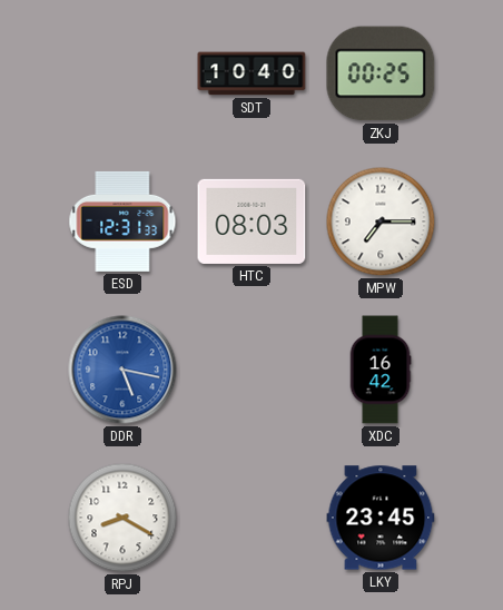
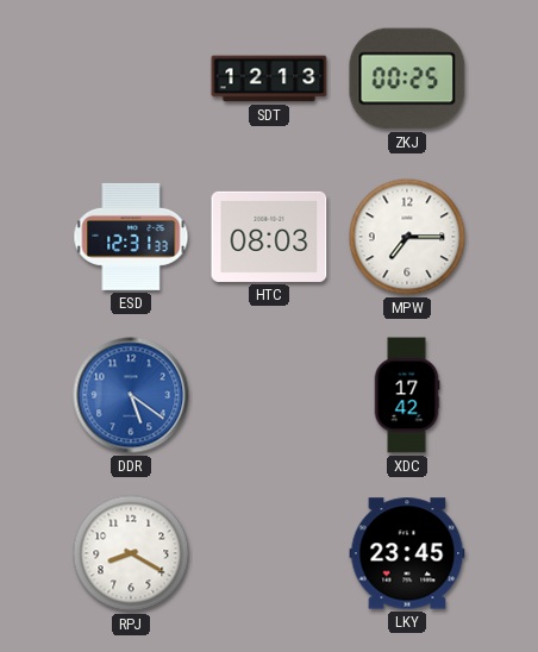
SDT: 10:40 -> 12:13
DDR: 5:17 -> 5:21
XDC: 16:42 -> 17:42
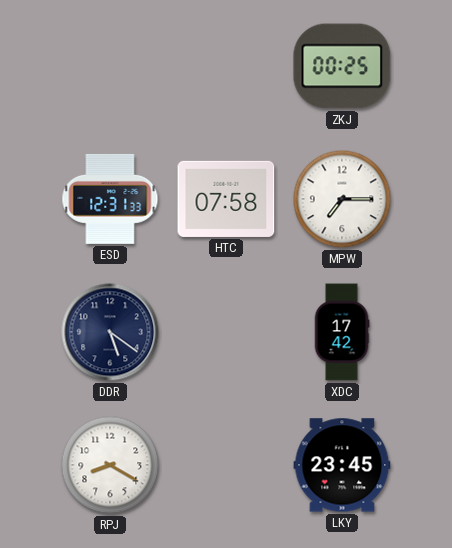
SDT: 12:13 -> none
HTC: 08:03 -> 07:58
DDR dial: blue -> navy
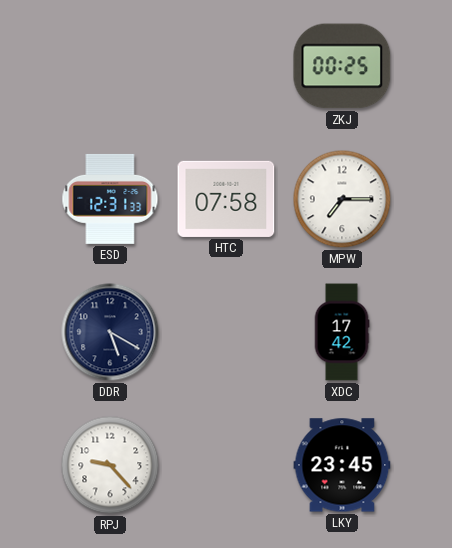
DDR: 5:21 -> 5:20
RPJ: 8:20 -> 9:23
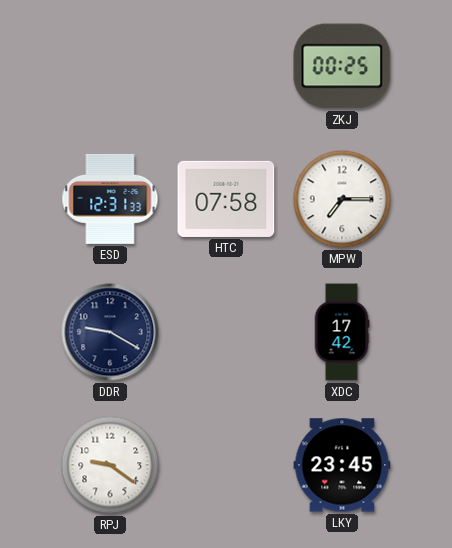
DDR: 5:20 -> 9:20
RPJ: 9:23 -> 9:21
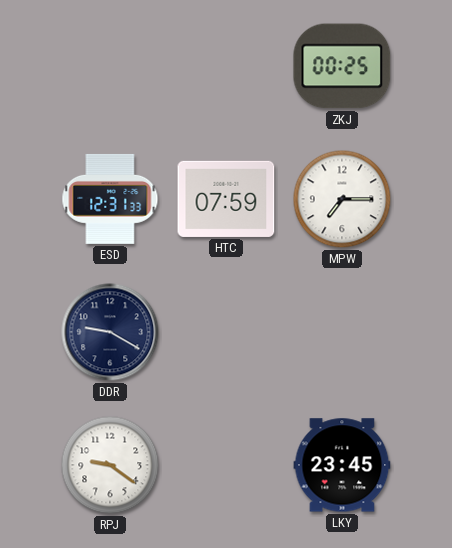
HTC: 07:58 -> 07:59
XDC: 17:42 -> none
